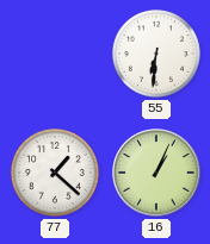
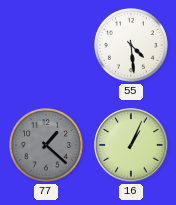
55: 6:31 -> 4:29
77 dial: white -> grey
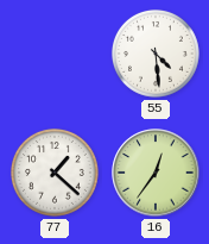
77 dial: grey -> white
16: 1:04 -> 12:36
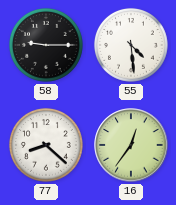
58: none -> 9:15
77: 1:22 -> 8:22
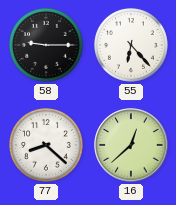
55: 4:29 -> 6:23
16: 12:36 -> 12:38
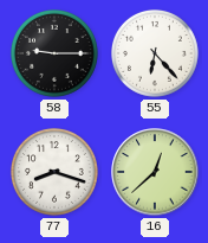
77: 8:22 -> 8:18
